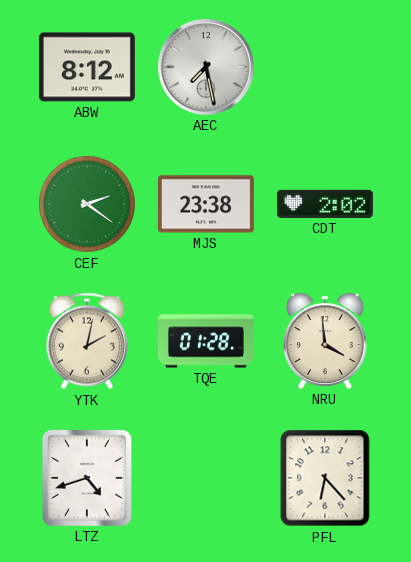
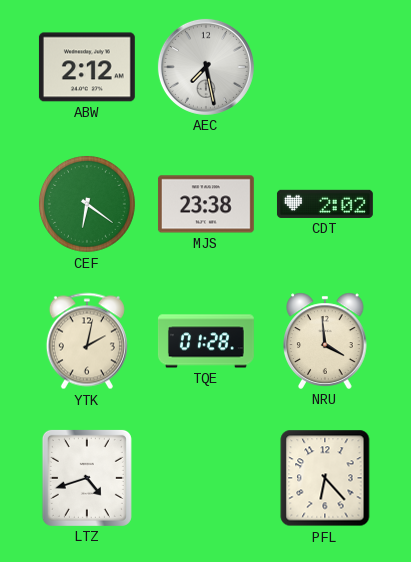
ABW: 8:12 -> 2:12
CEF: 2:21 -> 6:21
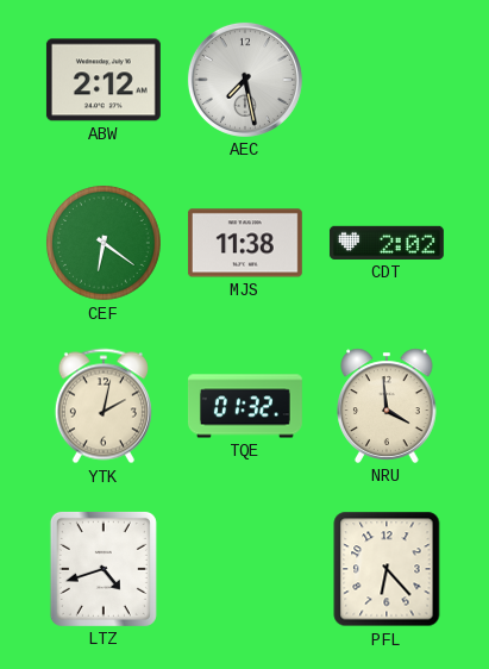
MJS: 23:38 -> 11:38
TQE: 01:28 -> 01:32
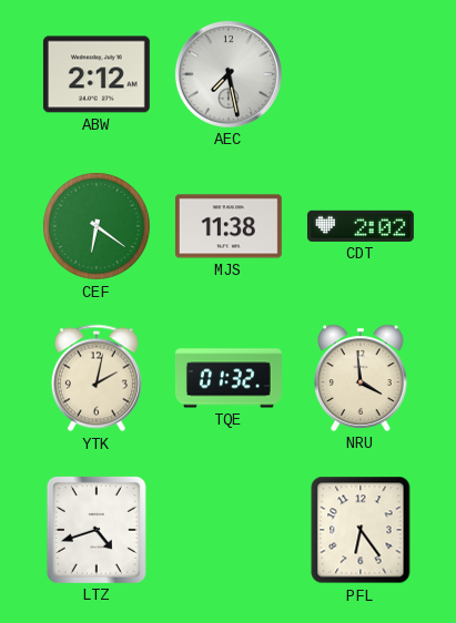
PFL: 6:23 -> 6:24
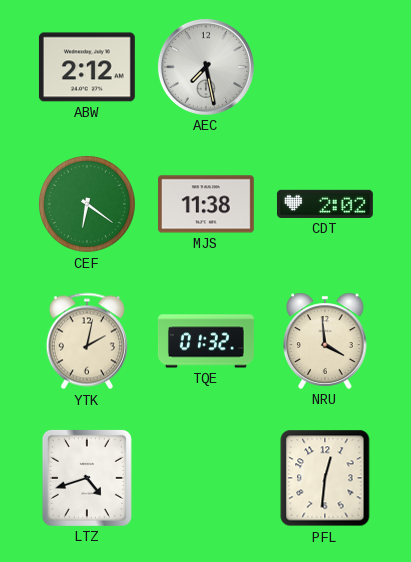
PFL: 6:24 -> 12:31
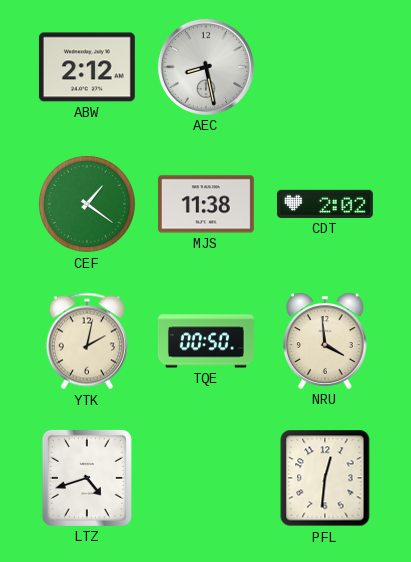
AEC: 7:28 -> 8:28
CEF: 6:21 -> 1:21
TQE: 01:32 -> 00:50
